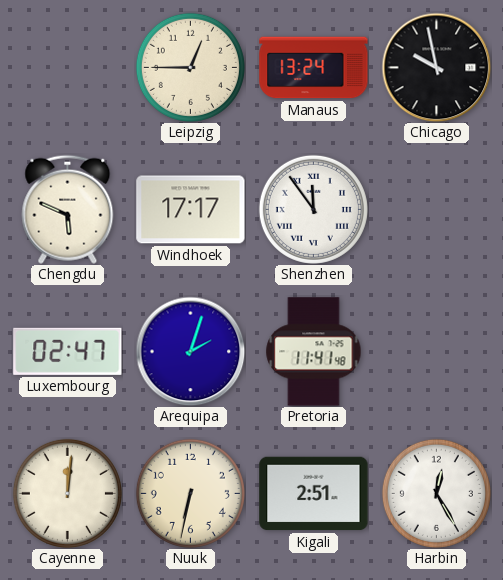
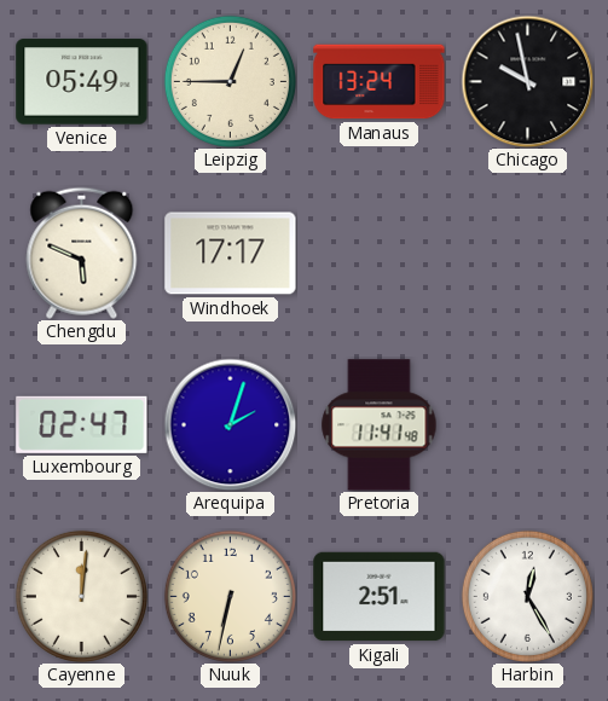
Venice: none -> 05:49
Shenzhen: 11:54 -> none
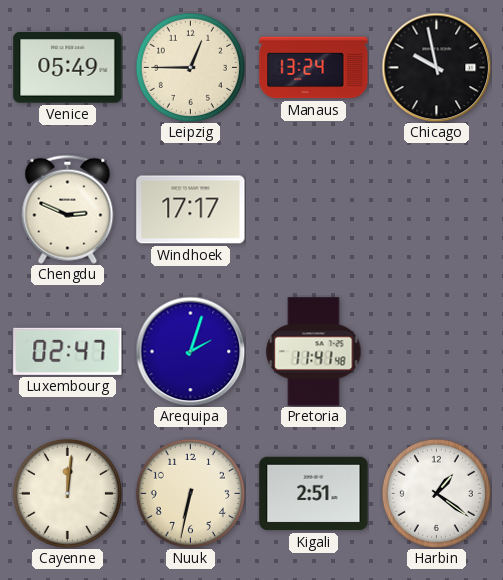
Chengdu: 5:49 -> 2:49
Harbin: 12:25 -> 1:21
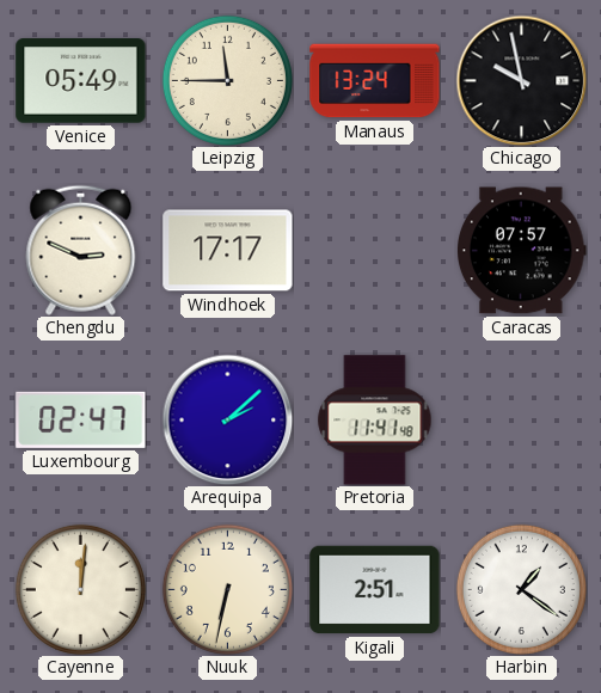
Leipzig: 12:45 -> 11:45
Caracas: none -> 07:57
Arequipa: 2:03 -> 2:08
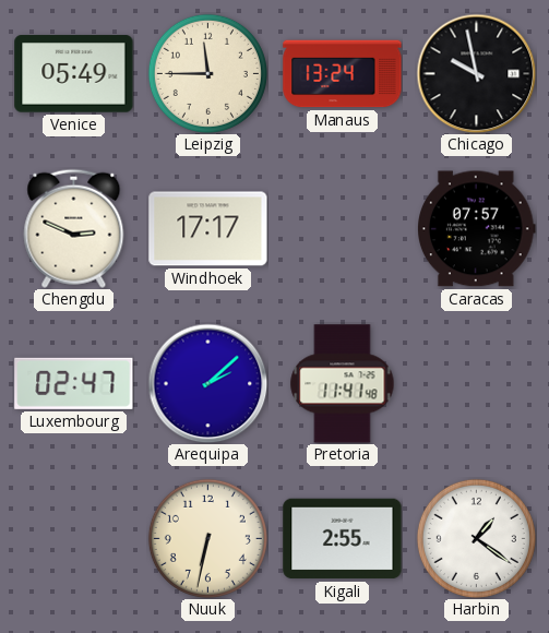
Cayenne: 12:01 -> none
Kigali: 2:51 -> 2:55
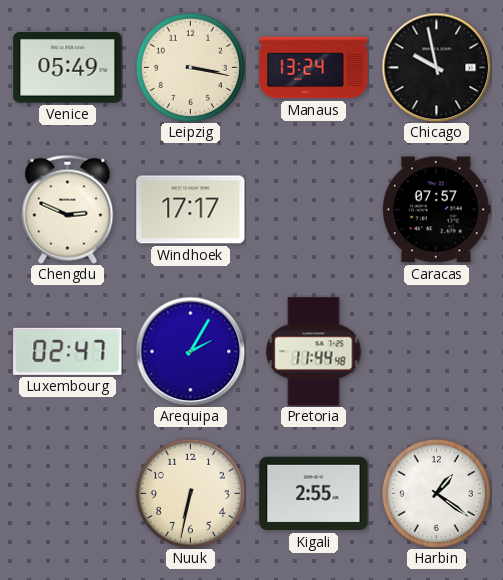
Leipzig: 11:45 -> 3:17
Arequipa: 2:08 -> 2:05
Pretoria: 11:41 -> 11:44
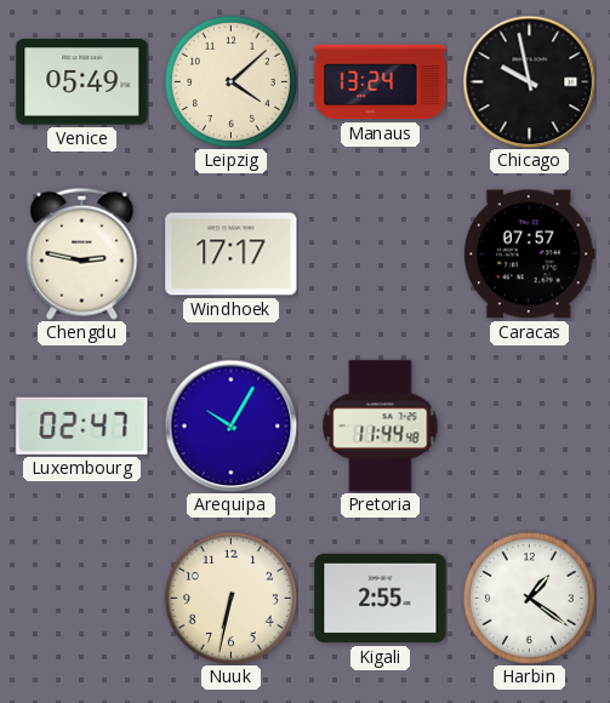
Leipzig: 3:17 -> 4:08
Chengdu: 2:49 -> 2:47
Arequipa: 2:05 -> 10:05
